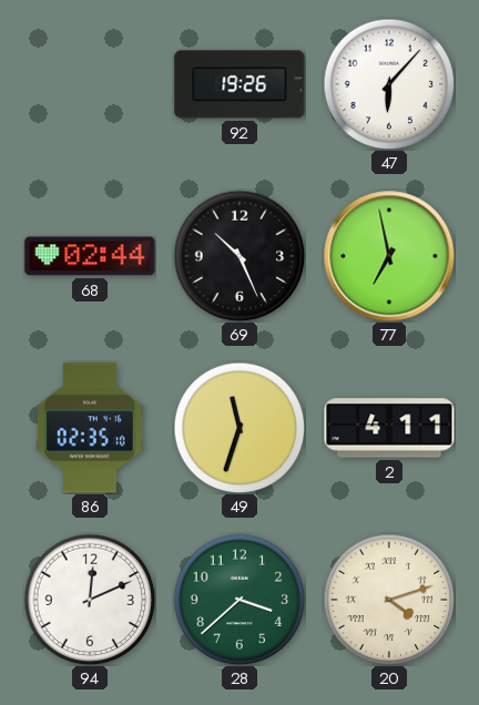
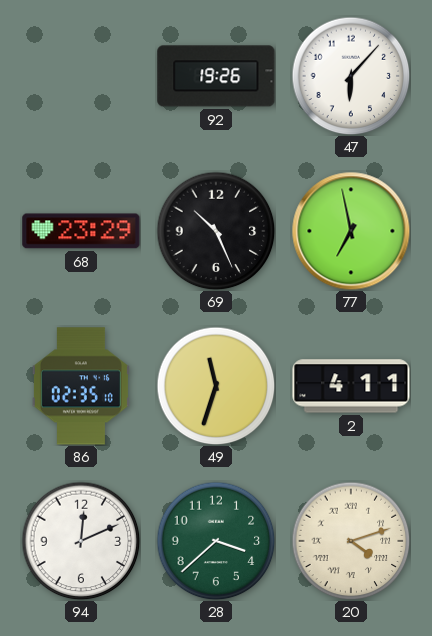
68: 02:44 -> 23:29
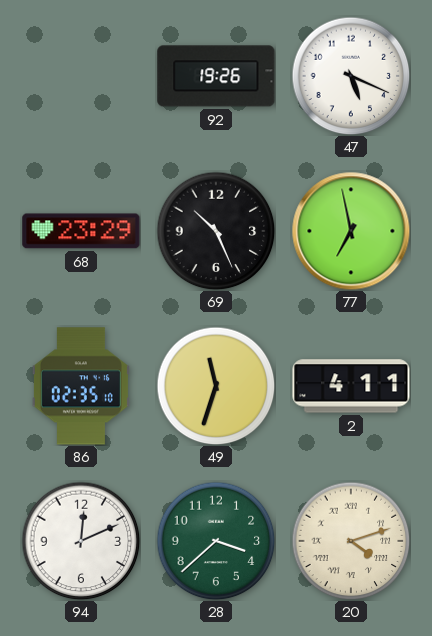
47: 6:07 -> 5:19
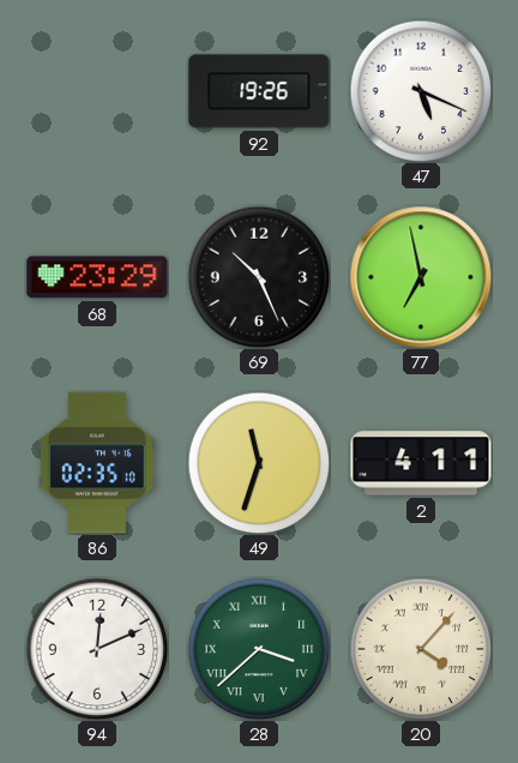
28 numerals: Arabic -> Roman
20: 4:12 -> 4:07
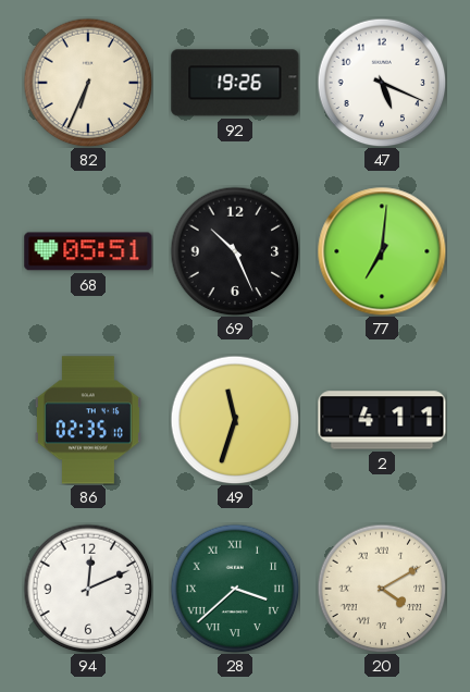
82: none -> 6:34
68: 23:29 -> 05:51
77: 6:58 -> 7:01
20: 4:07 -> 4:10
